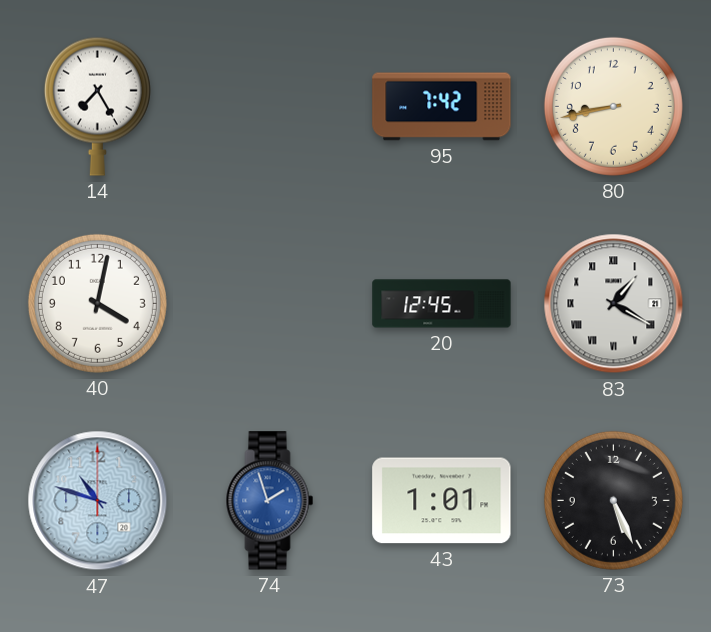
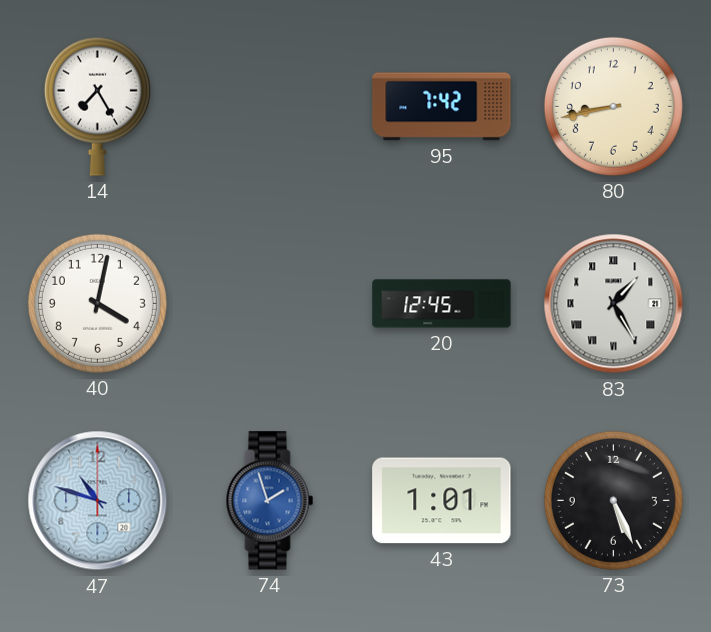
83: 1:20 -> 1:25
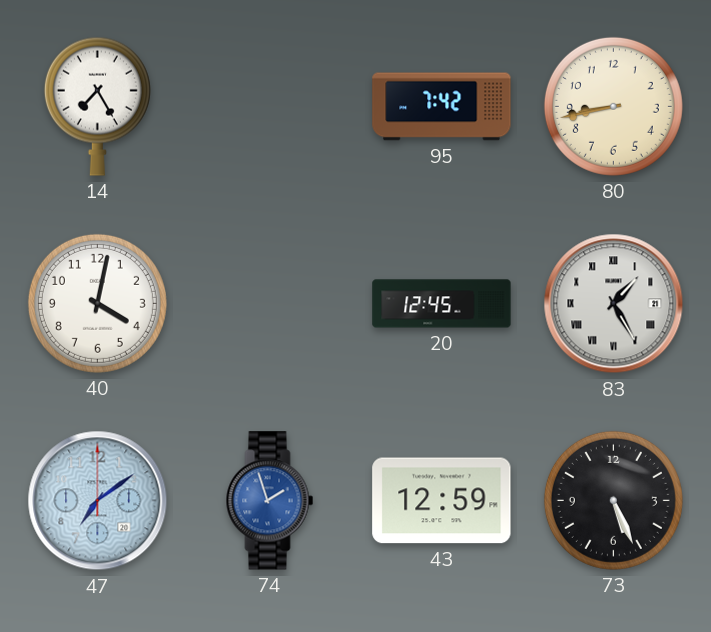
47: 10:48 -> 7:09
43: 1:01 -> 12:59
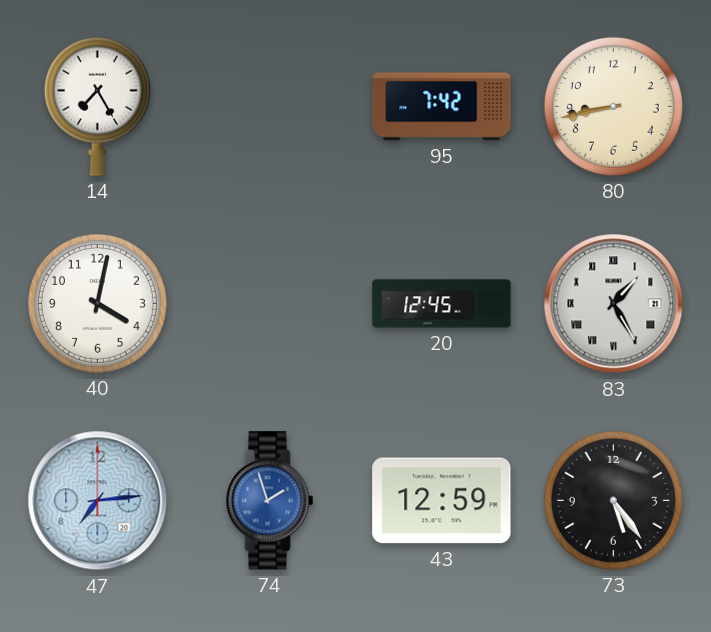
47: 7:09 -> 7:14
73: 5:26 -> 5:24
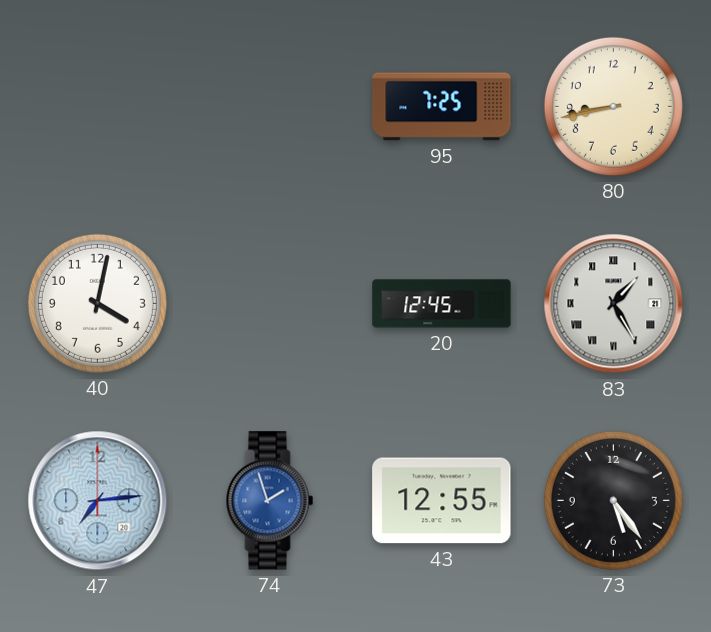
14: 7:25 -> none
95: 7:42 -> 7:25
43: 12:59 -> 12:55
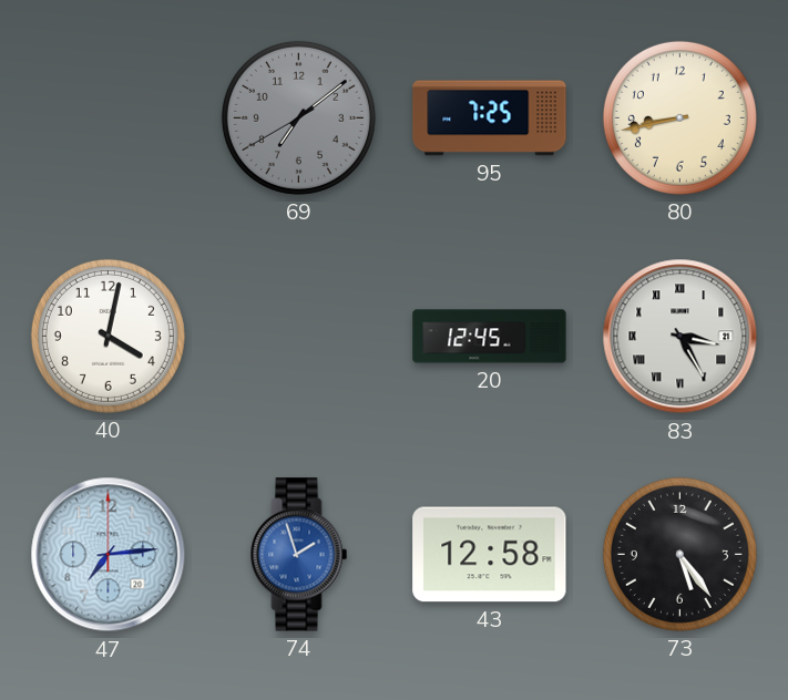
69: none -> 7:08
83: 1:25 -> 3:25
43: 12:55 -> 12:58
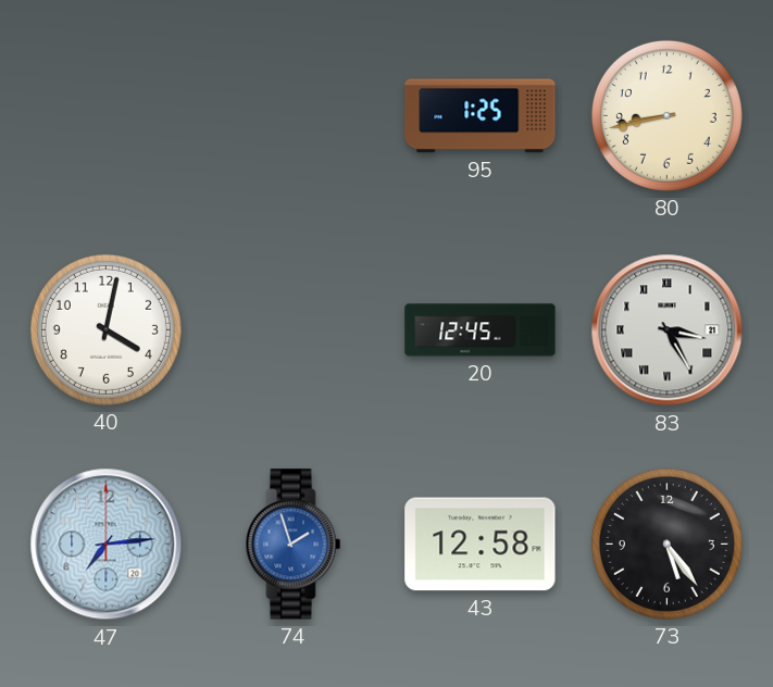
69: 7:08 -> none
95: 7:25 -> 1:25
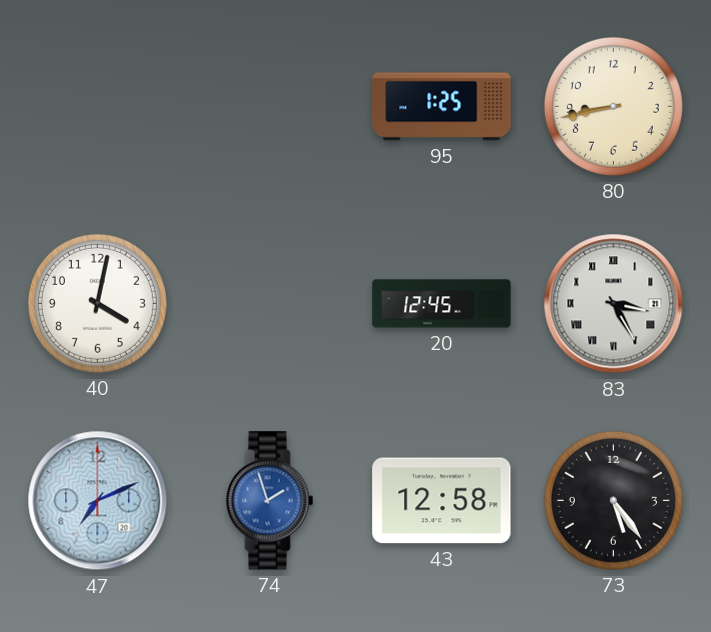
47: 7:14 -> 7:11
